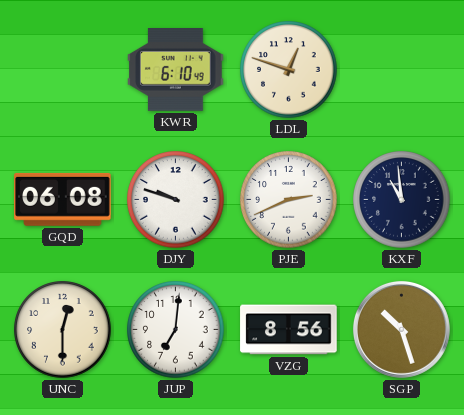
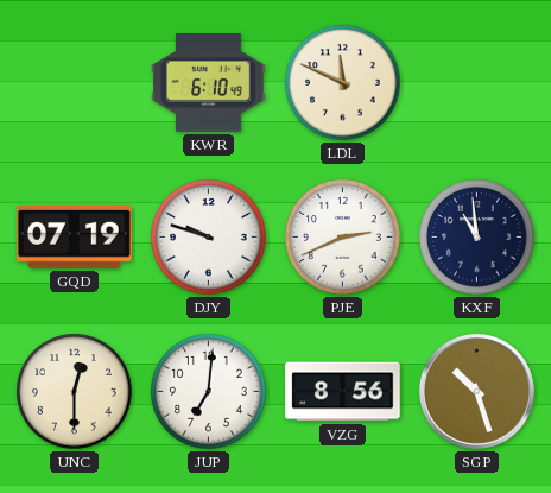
LDL: 12:48 -> 11:49
GQD: 06:08 -> 07:19
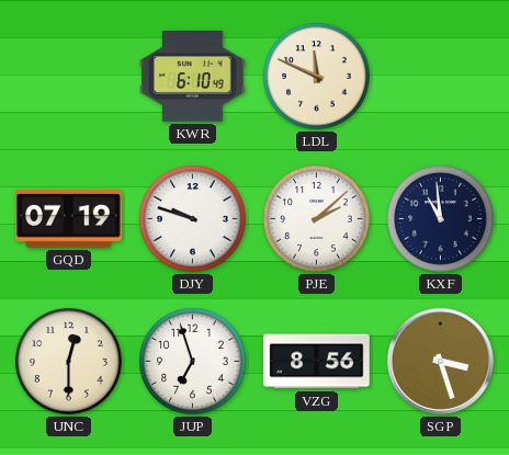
PJE: 2:41 -> 2:08
JUP: 7:01 -> 6:57
SGP: 10:27 -> 3:27
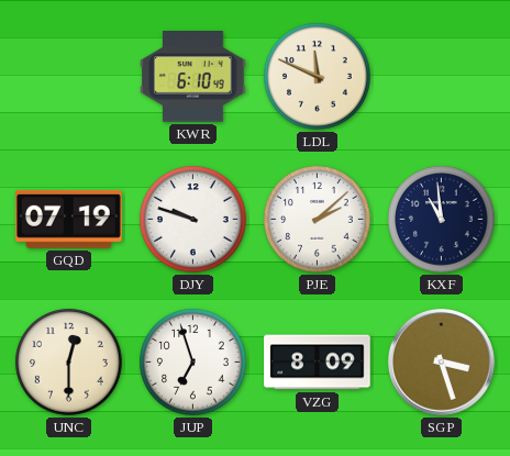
VZG: 8:56 -> 8:09
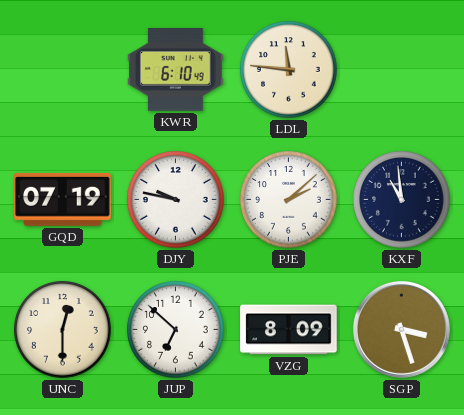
LDL: 11:49 -> 11:46
DJY: 9:48 -> 9:47
JUP: 6:57 -> 6:52
